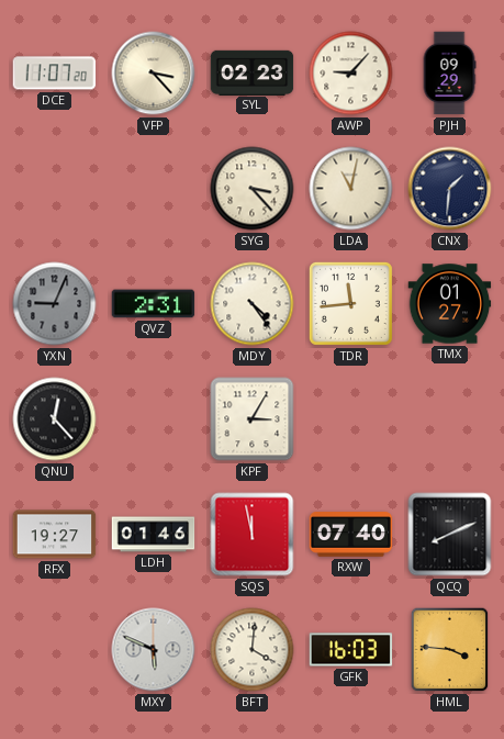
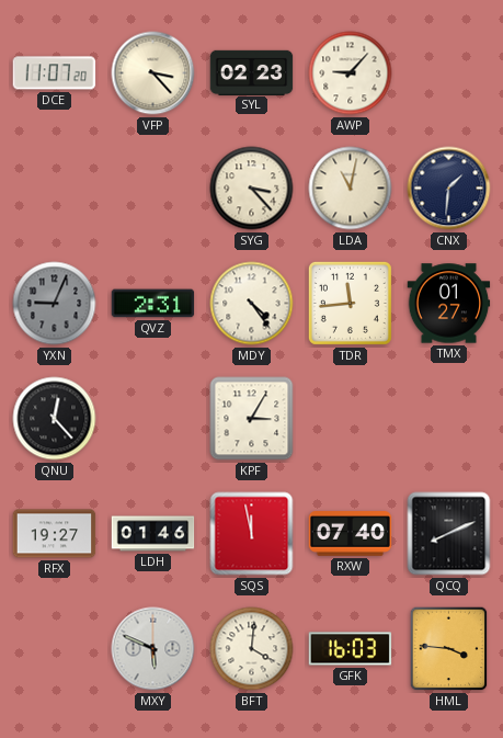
PJH: 09:29 -> none
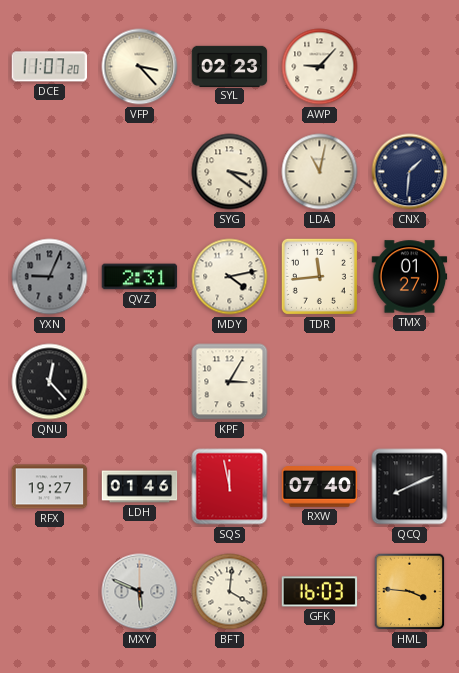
SYG: 3:23 -> 3:21
MDY: 4:24 -> 4:13
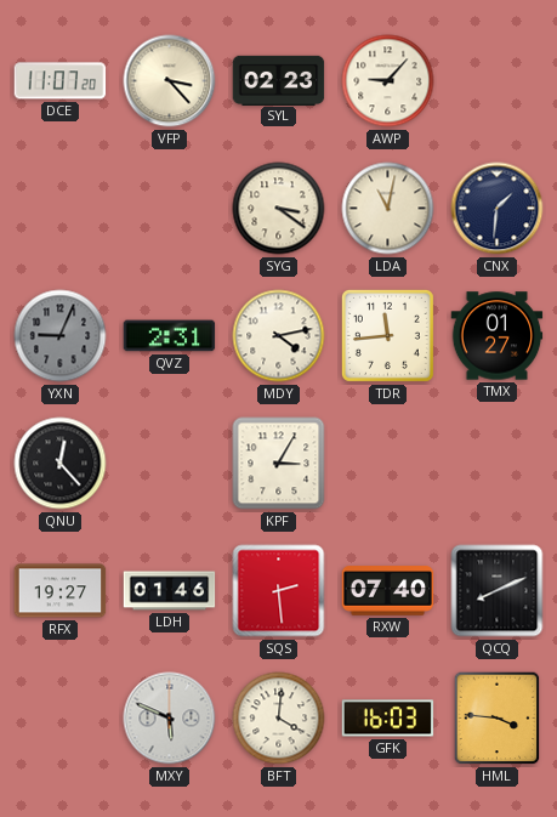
SQS: 11:58 -> 2:29
